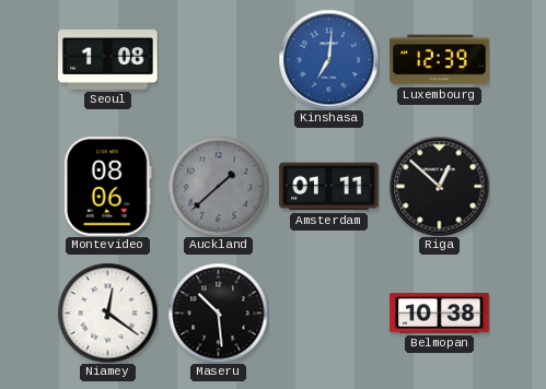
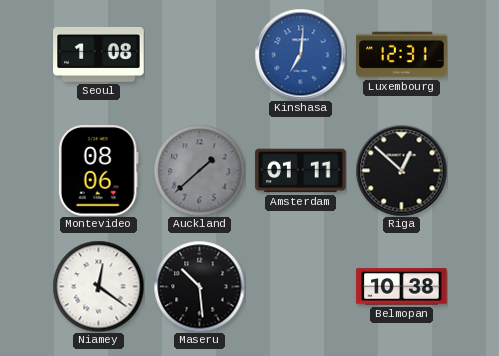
Luxembourg: 12:39 -> 12:31
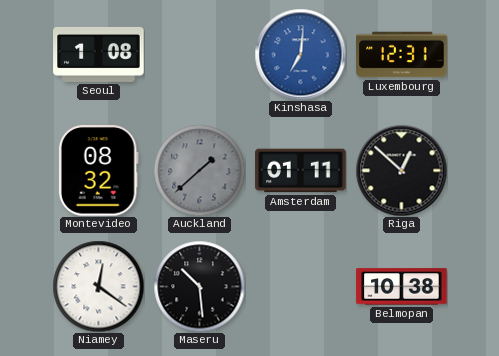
Montevideo: 08:06 -> 08:32
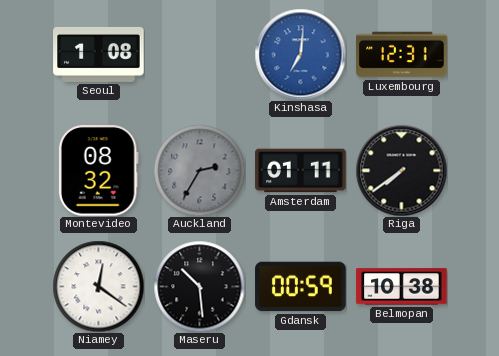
Auckland: 1:38 -> 2:35
Riga: 12:52 -> 7:39
Gdansk: none -> 00:59
